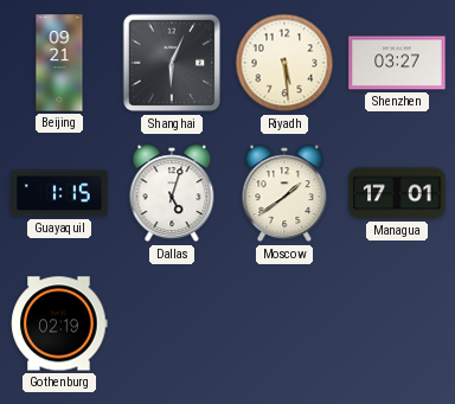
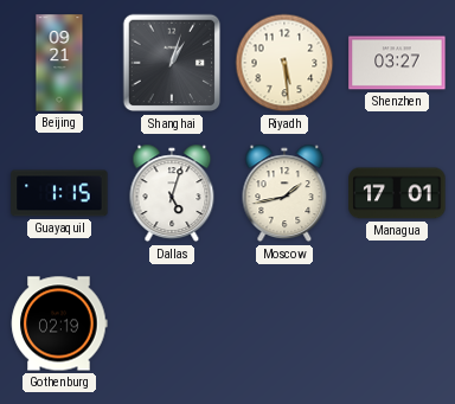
Shanghai: 6:04 -> 1:03
Moscow: 1:39 -> 1:43
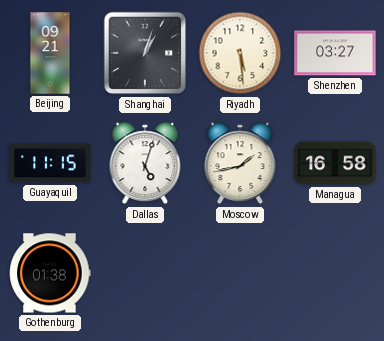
Guayaquil: 1:15 -> 11:15
Managua: 17:01 -> 16:58
Gothenburg: 02:19 -> 01:38
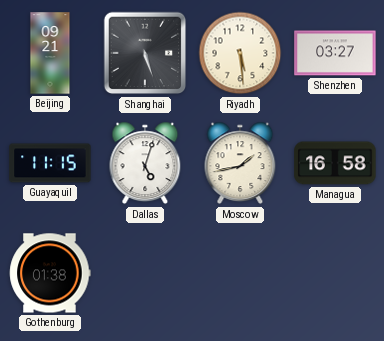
Shanghai: 1:03 -> 5:27
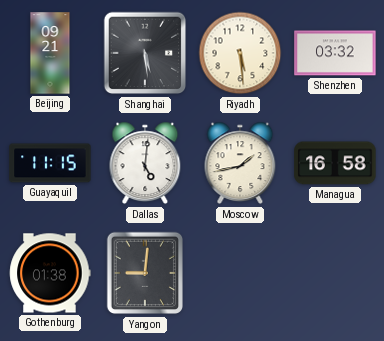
Shanghai: 5:27 -> 5:29
Shenzhen: 03:27 -> 03:32
Dallas: 5:03 -> 5:01
Yangon: none -> 9:01
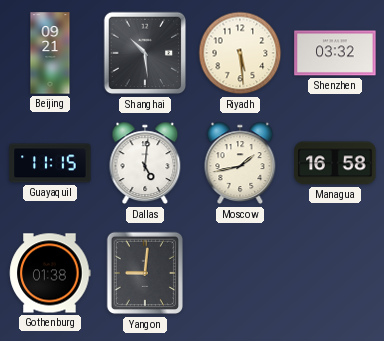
Shanghai: 5:29 -> 10:29
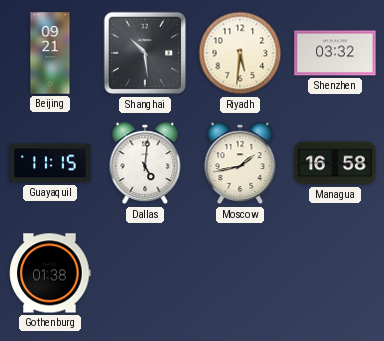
Riyadh: 5:29 -> 5:31
Yangon: 9:01 -> none
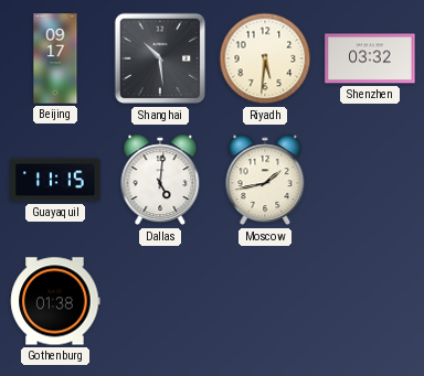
Beijing: 09:21 -> 09:17
Managua: 16:58 -> none
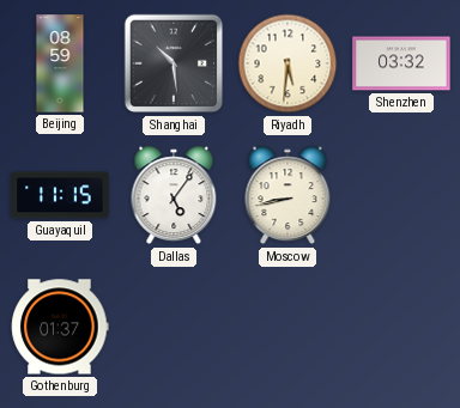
Beijing: 09:17 -> 08:59
Dallas: 5:01 -> 5:06
Moscow: 1:43 -> 8:43
Gothenburg: 01:38 -> 01:37
